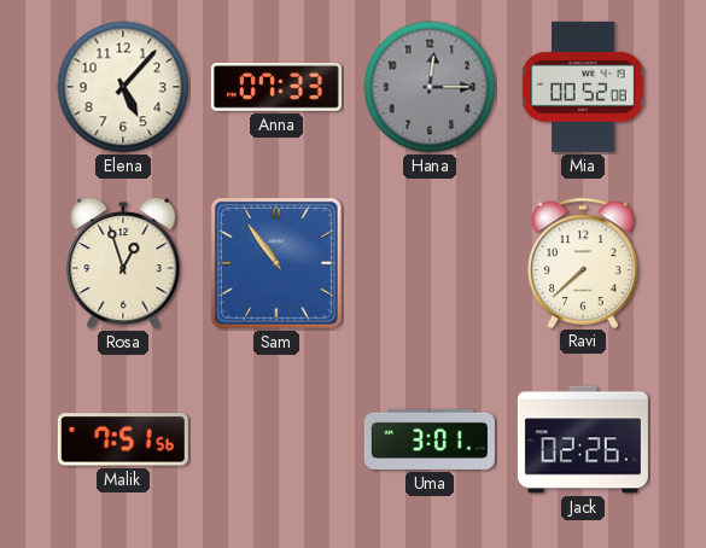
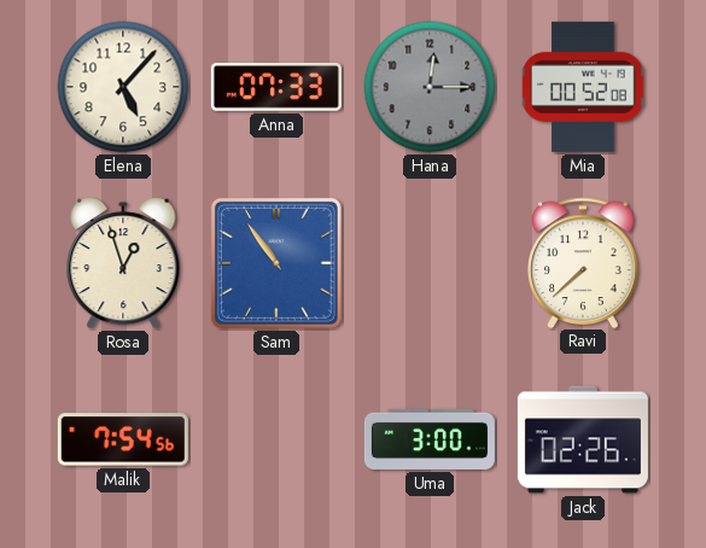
Malik: 7:51 -> 7:54
Uma: 3:01 -> 3:00
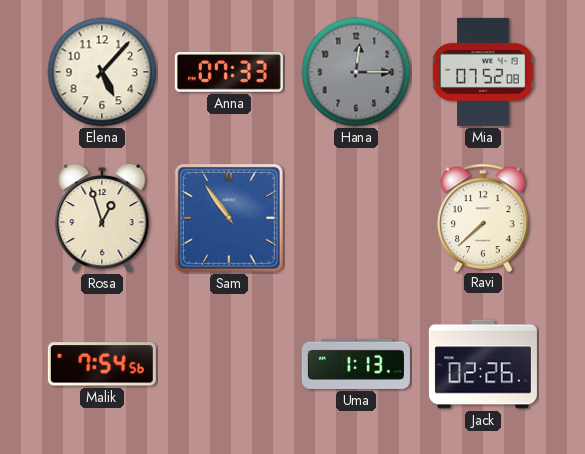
Mia: 00:52 -> 07:52
Uma: 3:00 -> 1:13
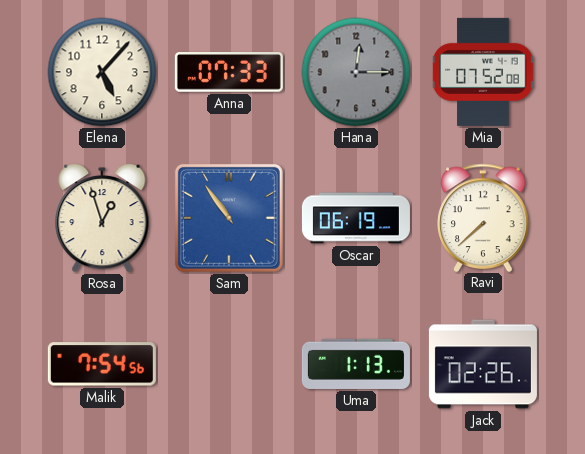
Oscar: none -> 06:19
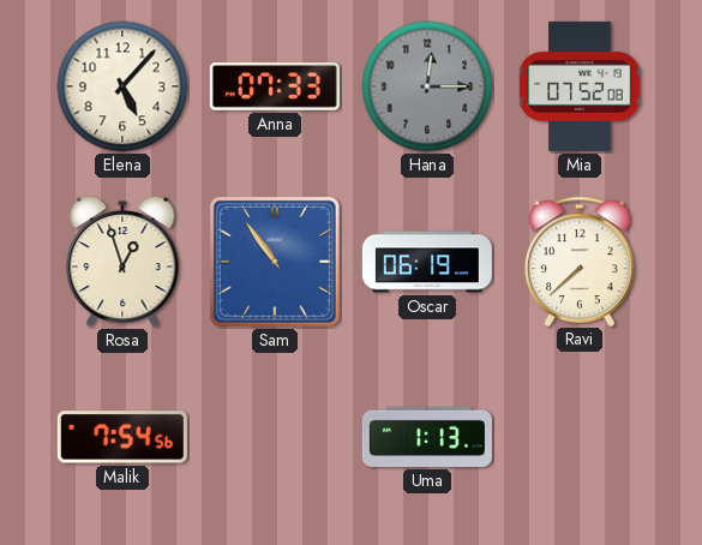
Jack: 02:26 -> none
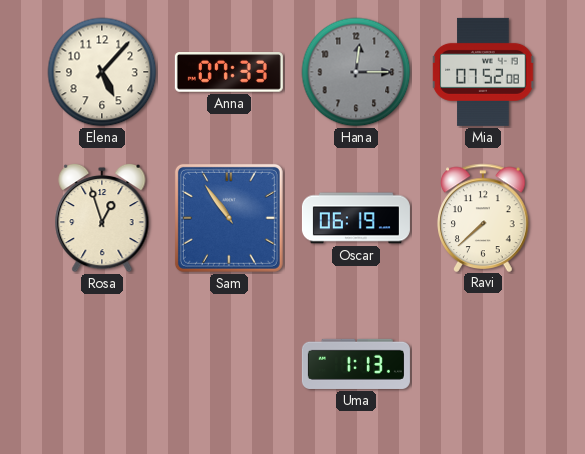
Malik: 7:54 -> none
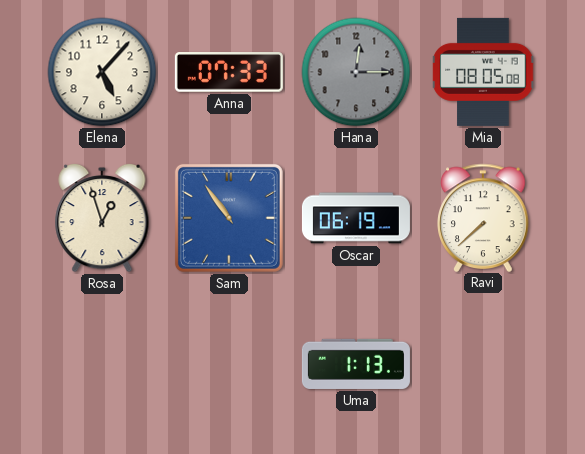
Mia: 07:52 -> 08:05
